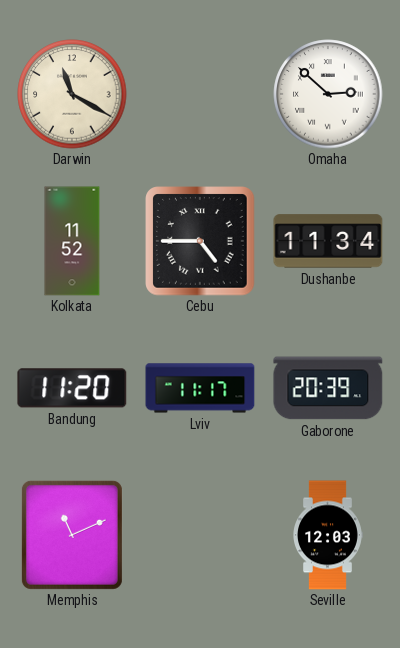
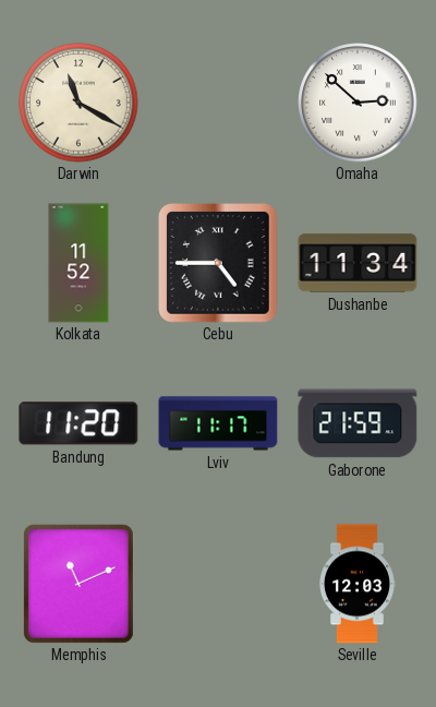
Gaborone: 20:39 -> 21:59
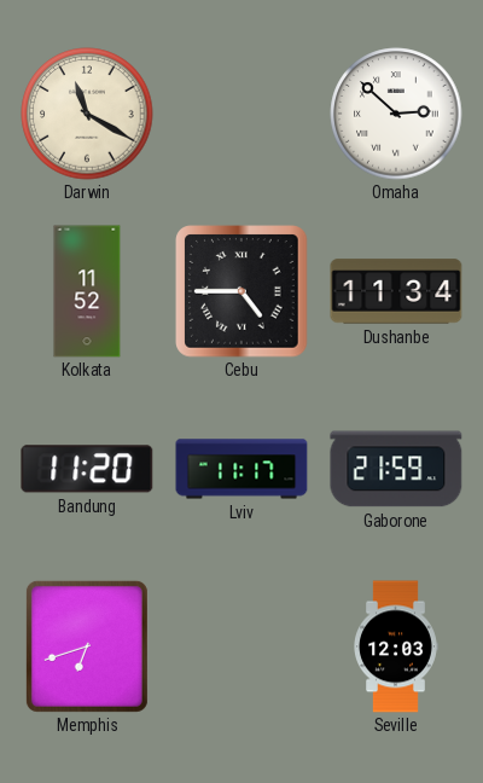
Memphis: 11:11 -> 6:42
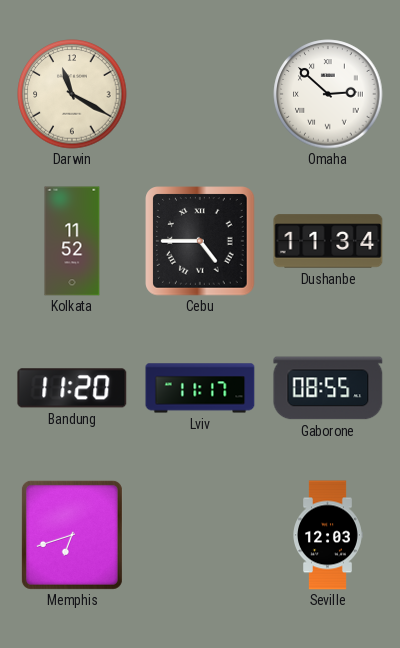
Gaborone: 21:59 -> 08:55
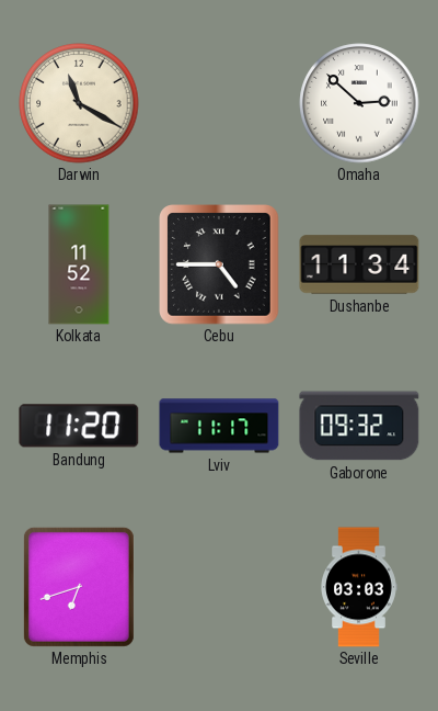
Gaborone: 08:55 -> 09:32
Seville: 12:03 -> 03:03
